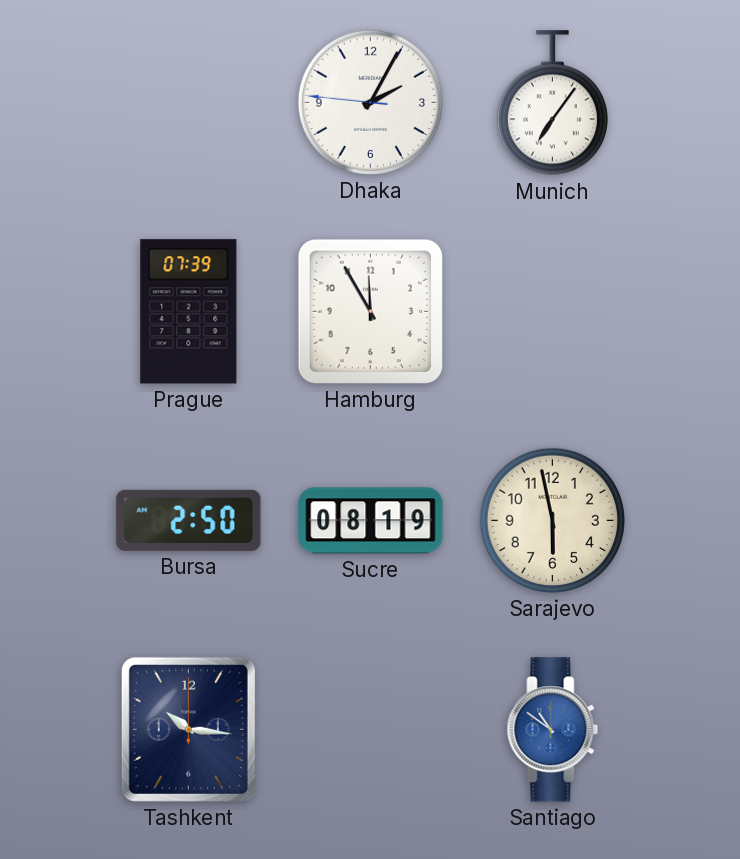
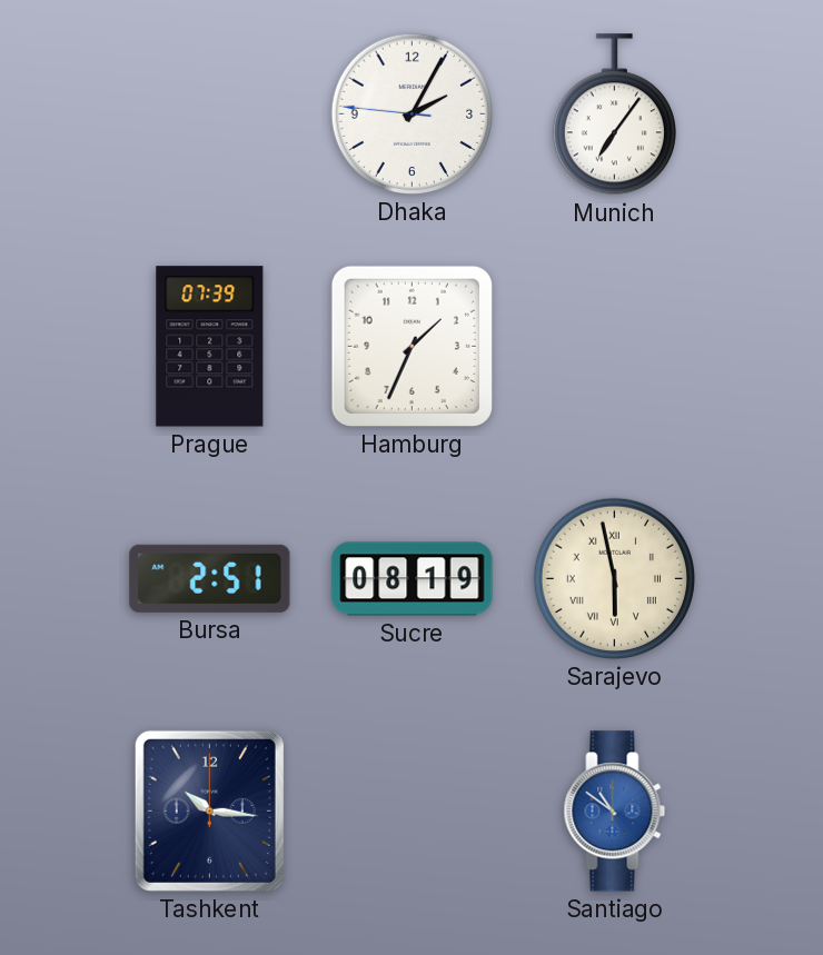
Hamburg: 11:55 -> 1:34
Bursa: 2:50 -> 2:51
Sarajevo numerals: Arabic -> Roman
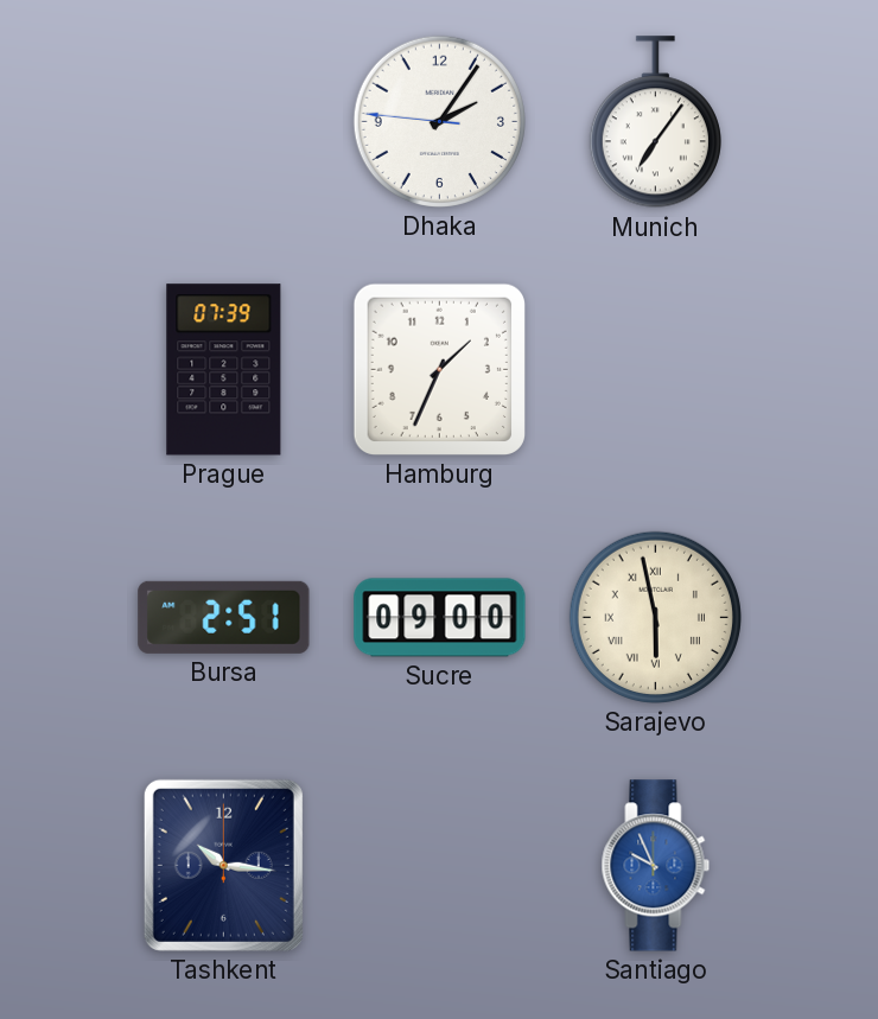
Dhaka: 2:04 -> 2:05
Sucre: 08:19 -> 09:00
Santiago: 10:51 -> 9:56
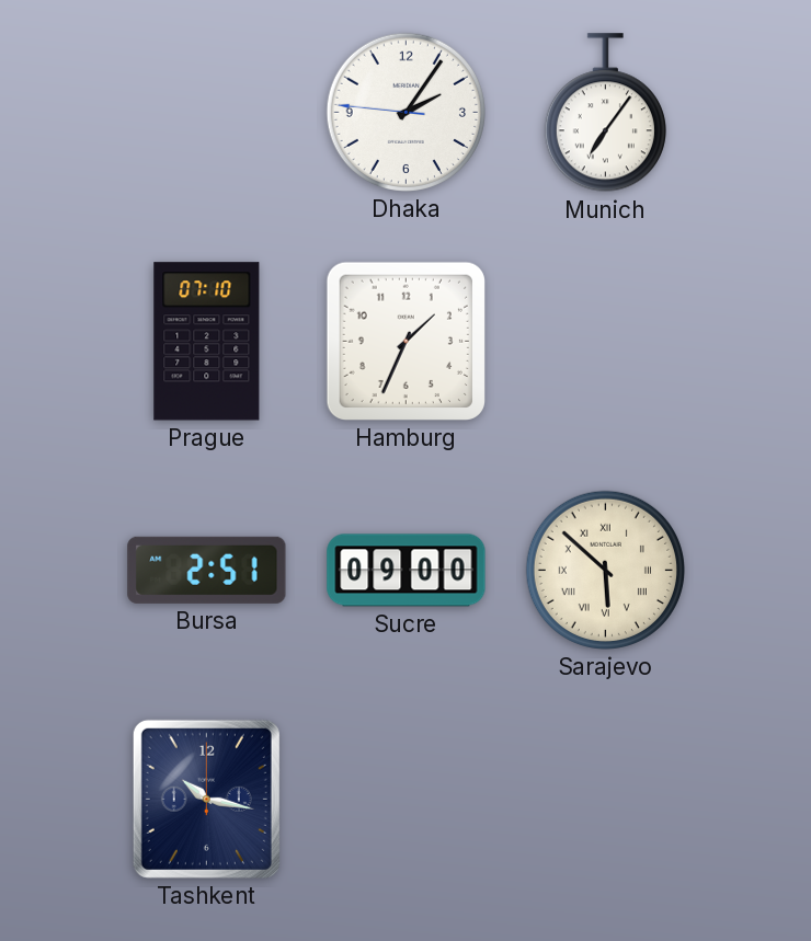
Prague: 07:39 -> 07:10
Sarajevo: 5:58 -> 5:52
Tashkent: 10:16 -> 10:17
Santiago: 9:56 -> none
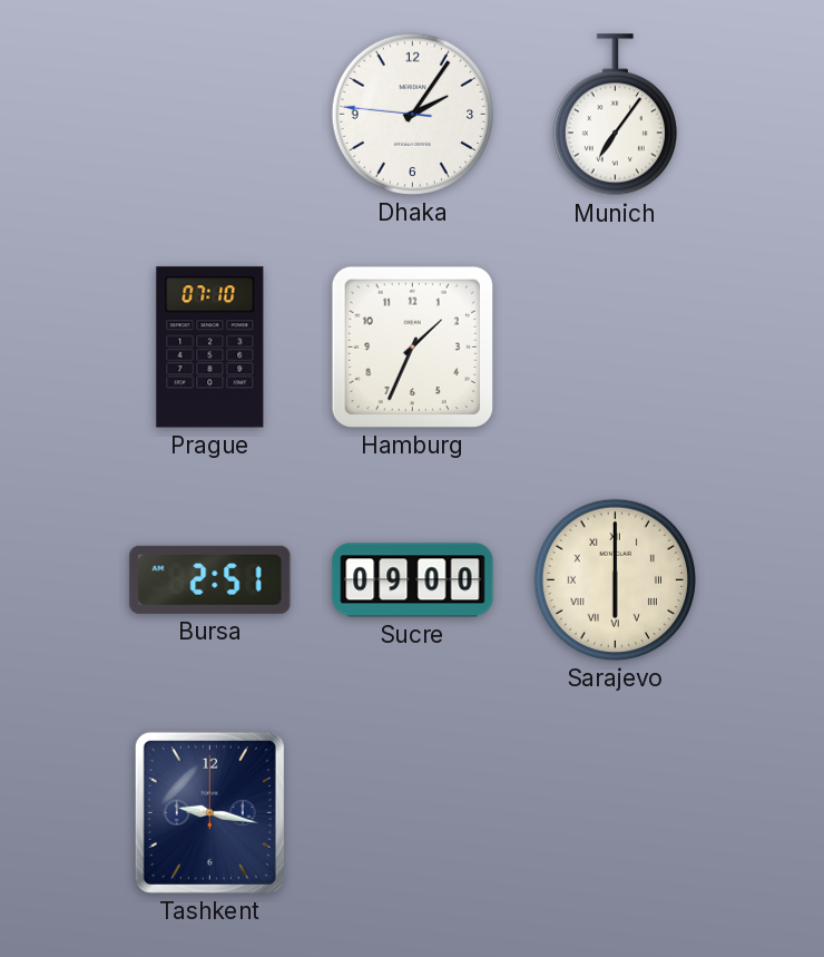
Sarajevo: 5:52 -> 6:00
Tashkent: 10:17 -> 9:17
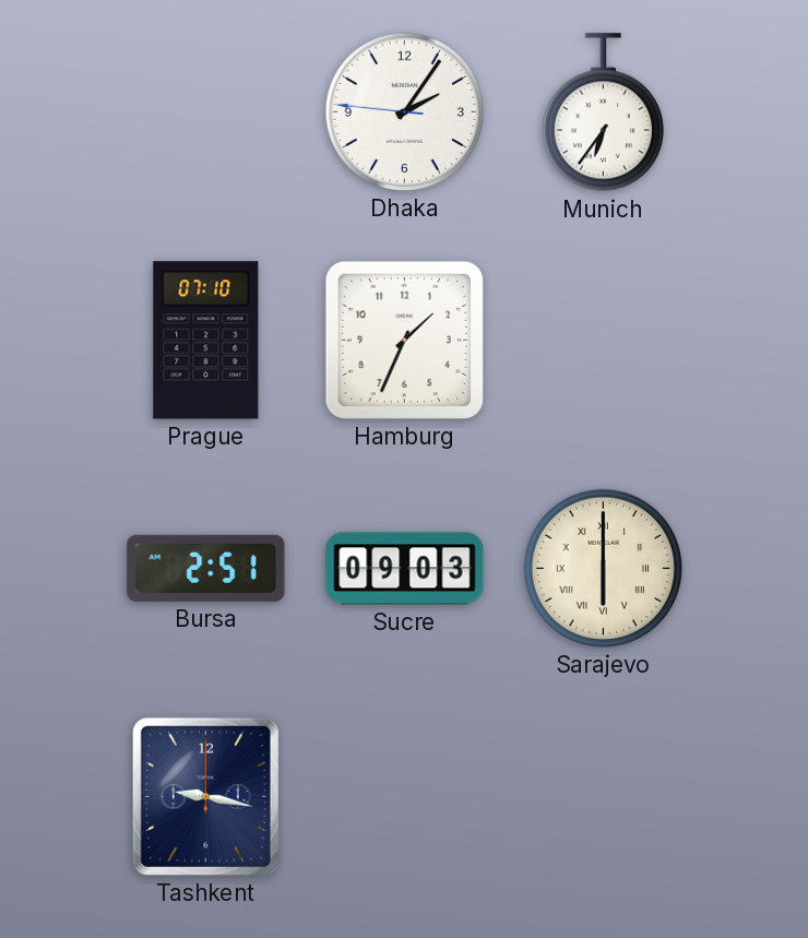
Munich: 7:06 -> 6:36
Sucre: 09:00 -> 09:03
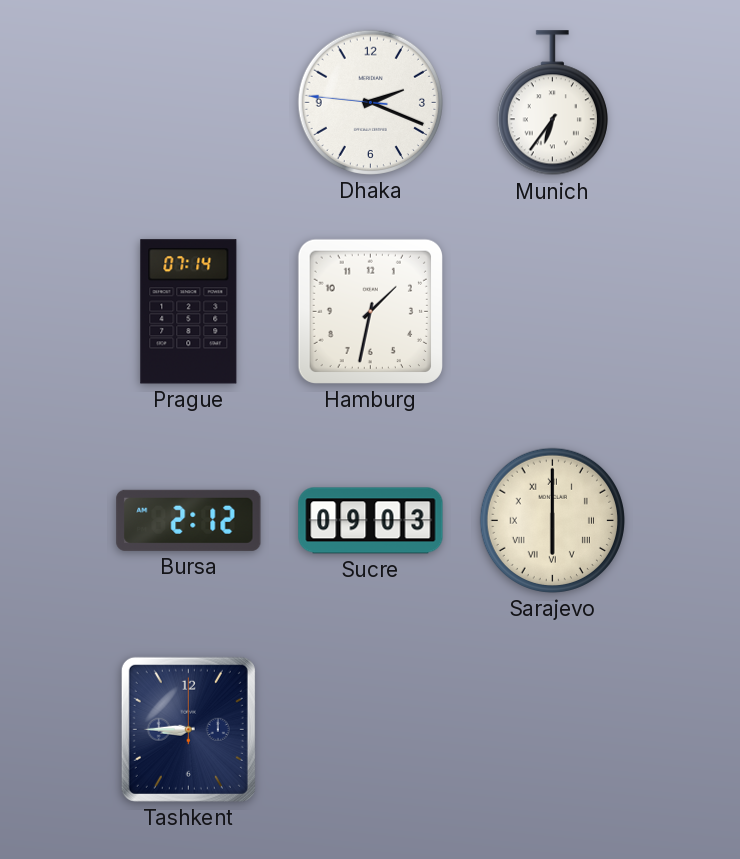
Dhaka: 2:05 -> 2:18
Prague: 07:10 -> 07:14
Hamburg: 1:34 -> 1:32
Bursa: 2:51 -> 2:12
Tashkent: 9:17 -> 8:45
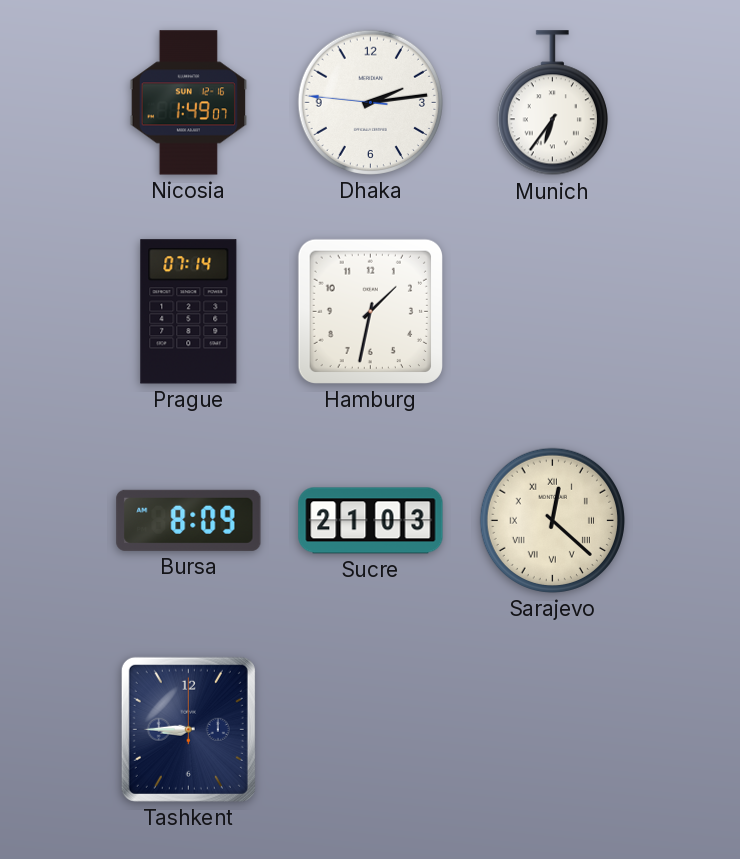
Nicosia: none -> 1:49
Dhaka: 2:18 -> 2:13
Bursa: 2:12 -> 8:09
Sucre: 09:03 -> 21:03
Sarajevo: 6:00 -> 12:22
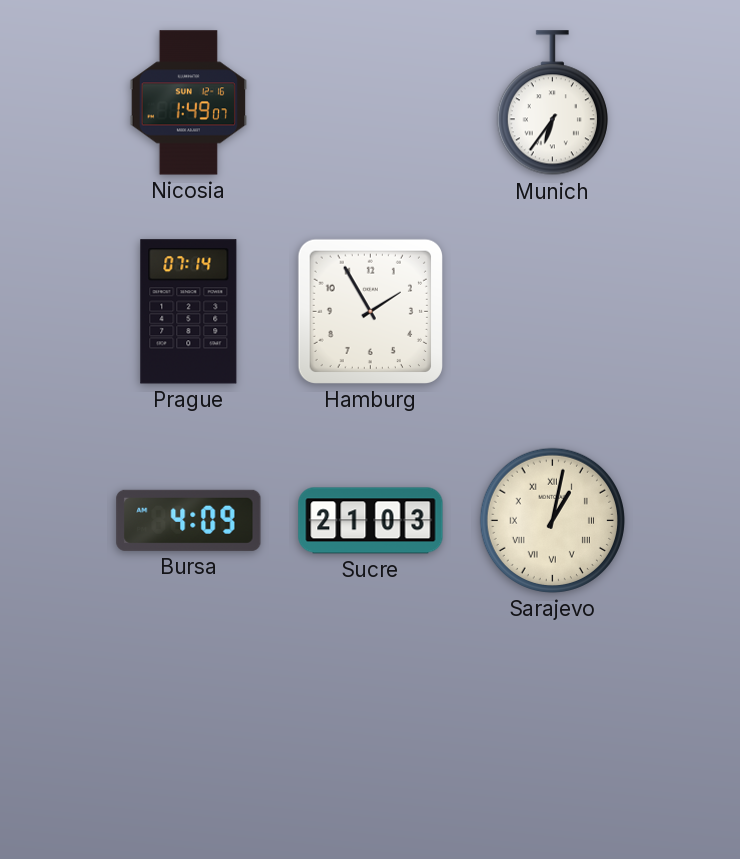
Dhaka: 2:13 -> none
Hamburg: 1:32 -> 1:55
Bursa: 8:09 -> 4:09
Sarajevo: 12:22 -> 1:02
Tashkent: 8:45 -> none
